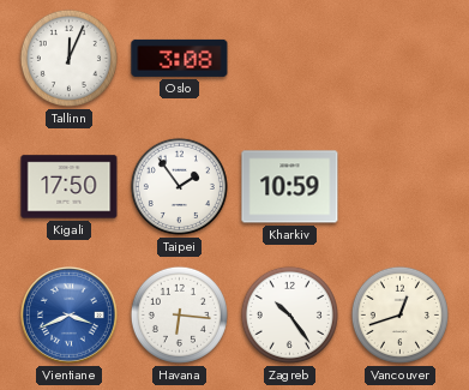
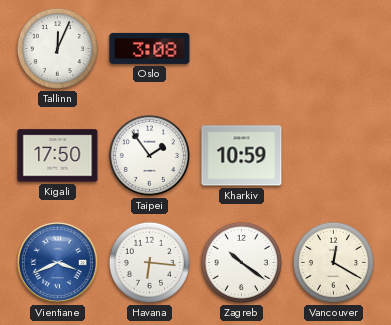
Zagreb: 10:24 -> 10:21
Vancouver: 12:42 -> 12:20
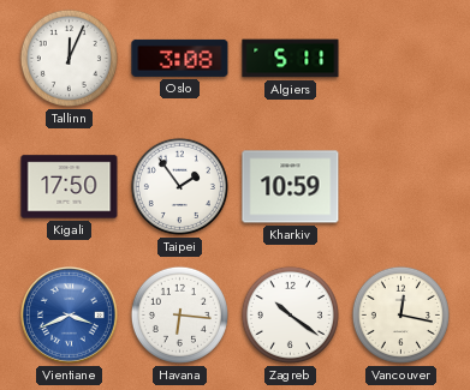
Algiers: none -> 5:11
Vancouver: 12:20 -> 12:17
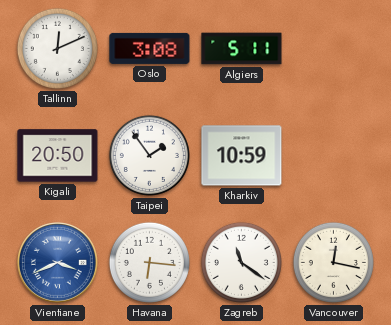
Tallinn: 12:04 -> 12:11
Kigali: 17:50 -> 20:50
Zagreb: 10:21 -> 11:21
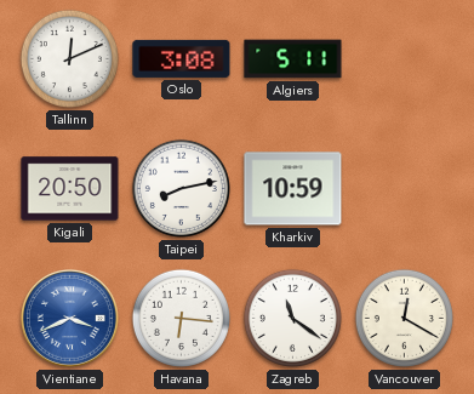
Taipei: 1:54 -> 8:13
Vancouver: 12:17 -> 12:20
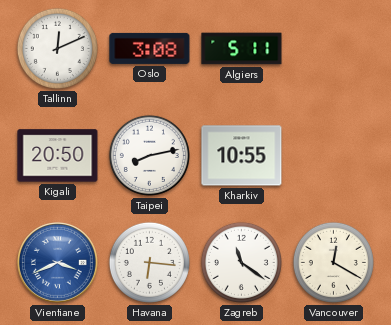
Kharkiv: 10:59 -> 10:55
